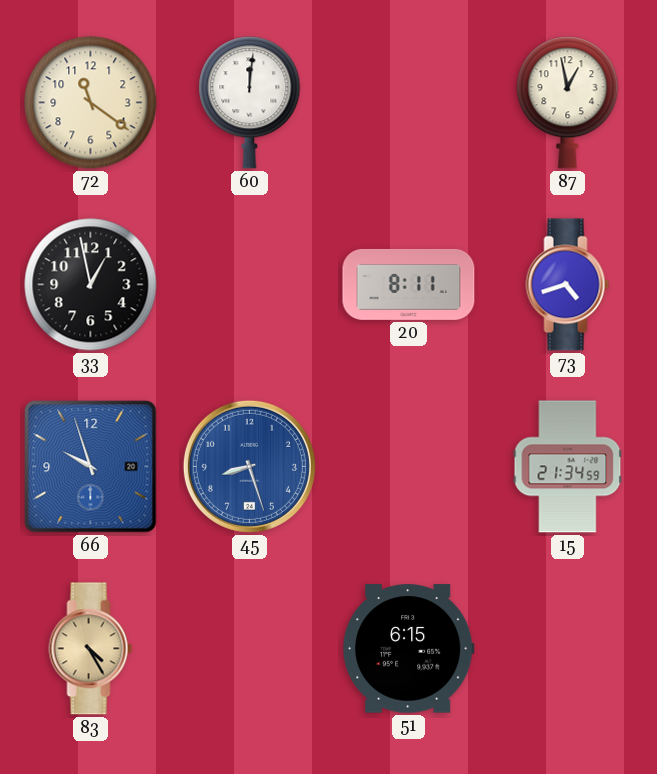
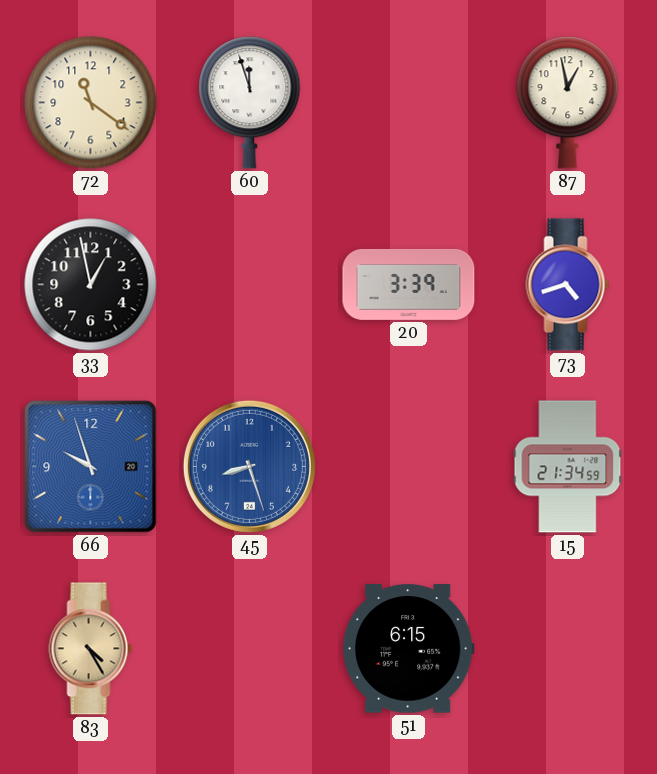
60: 12:01 -> 11:57
20: 8:11 -> 3:39
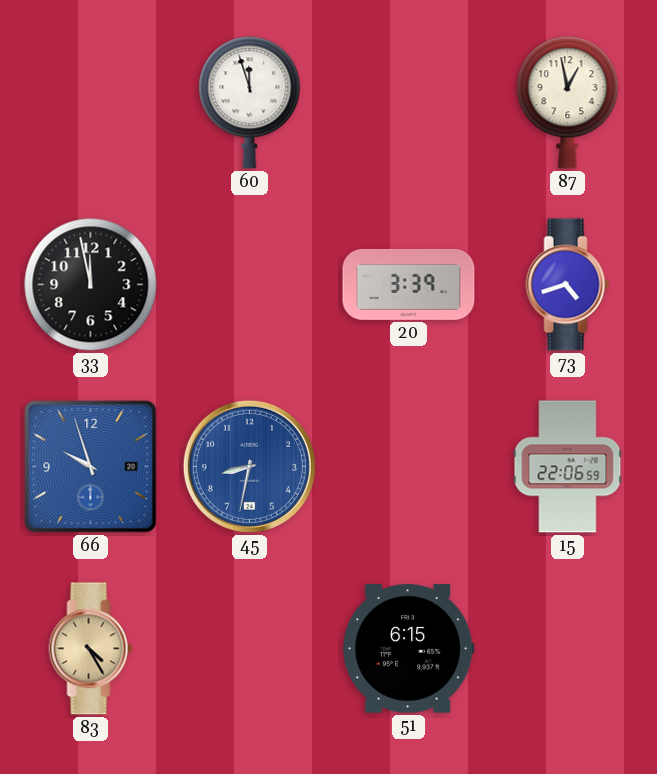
72: 11:21 -> none
33: 12:58 -> 11:58
45: 8:27 -> 8:32
15: 21:34 -> 22:06
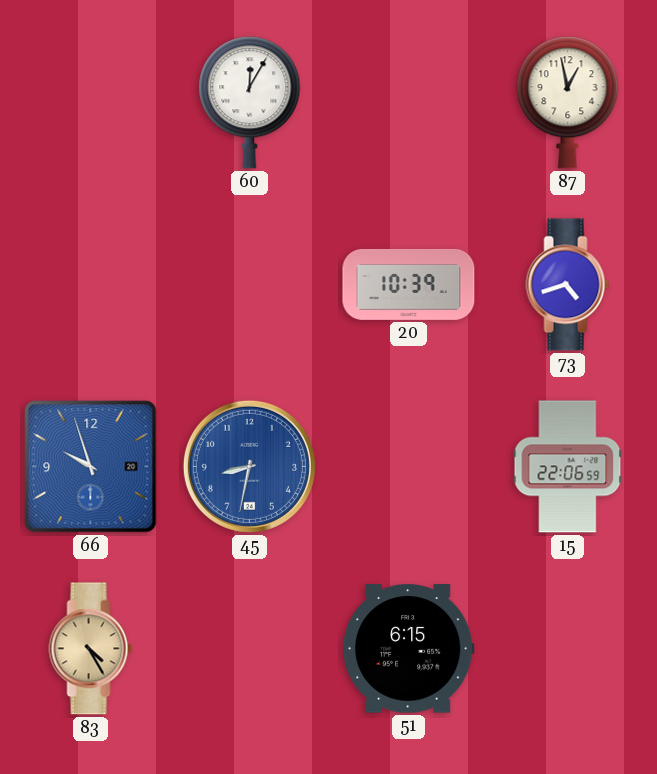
60: 11:57 -> 12:05
33: 11:58 -> none
20: 3:39 -> 10:39
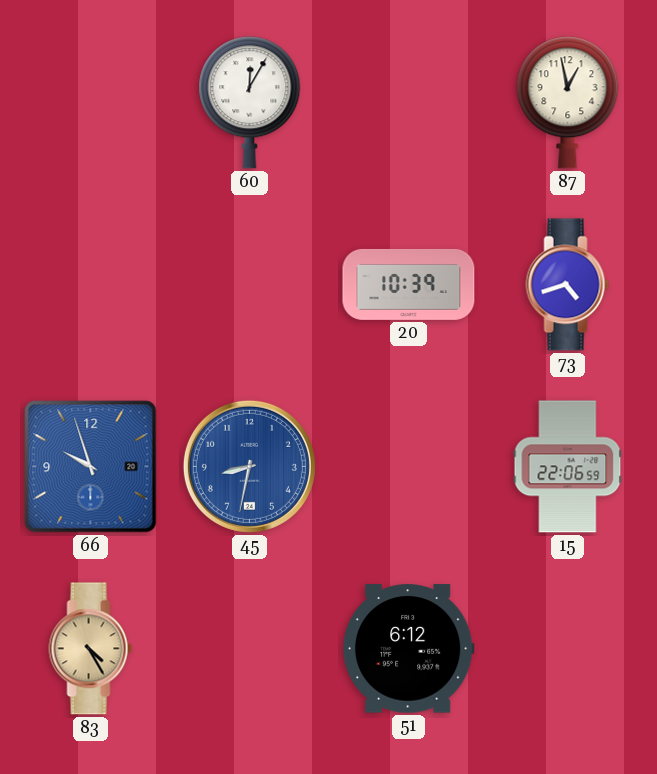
51: 6:15 -> 6:12
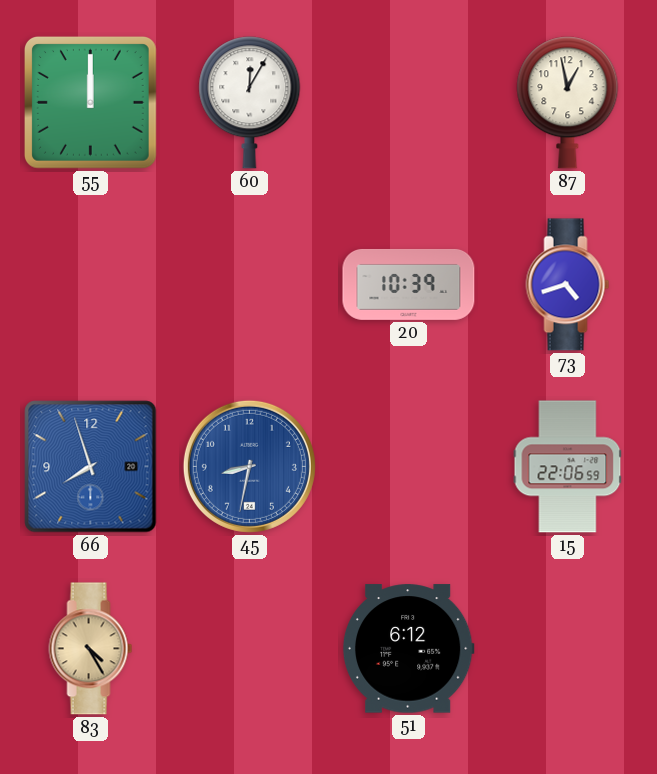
55: none -> 12:00
66: 9:57 -> 7:57
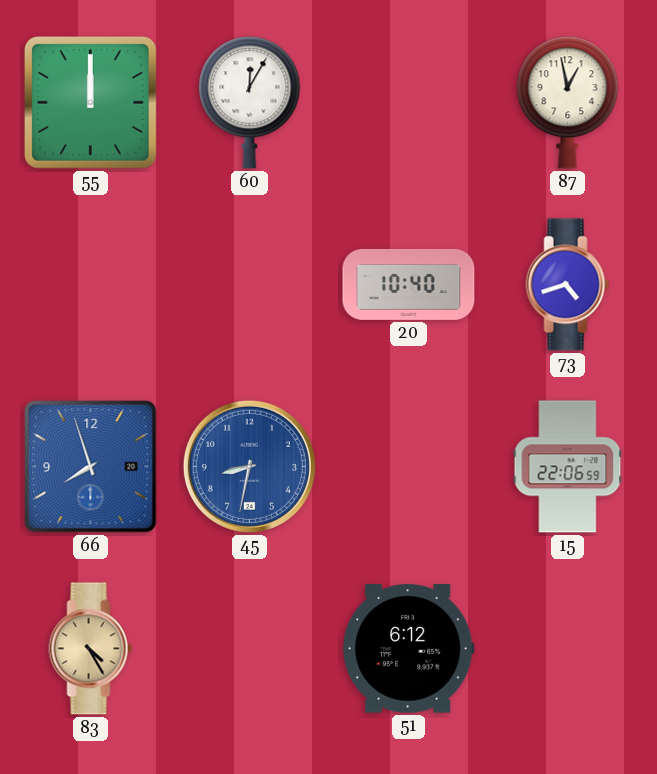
20: 10:39 -> 10:40
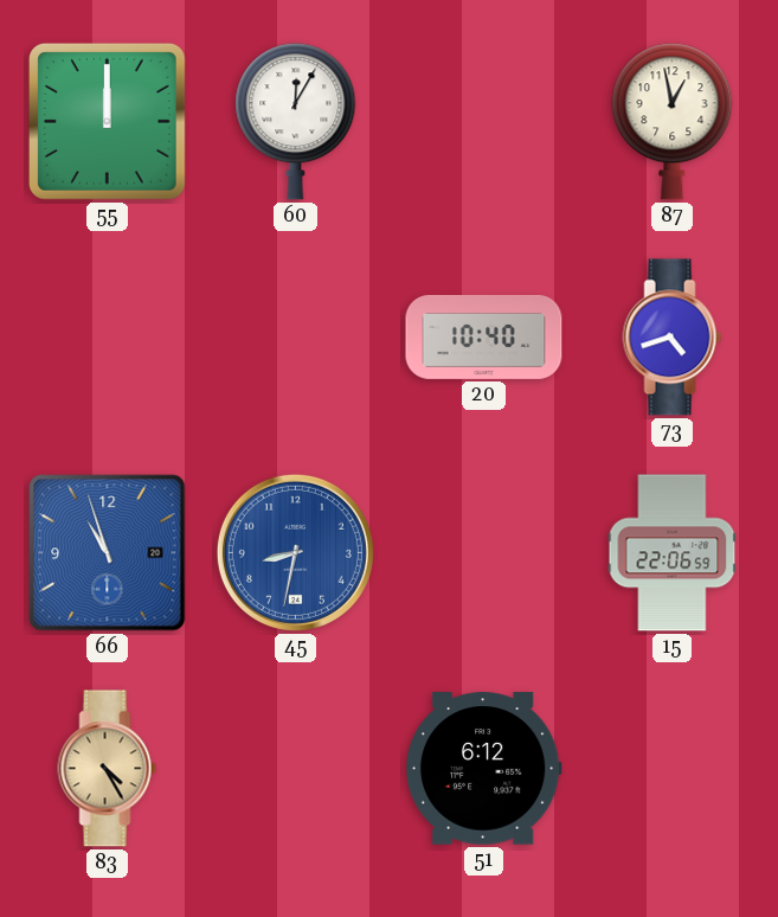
66: 7:57 -> 10:57
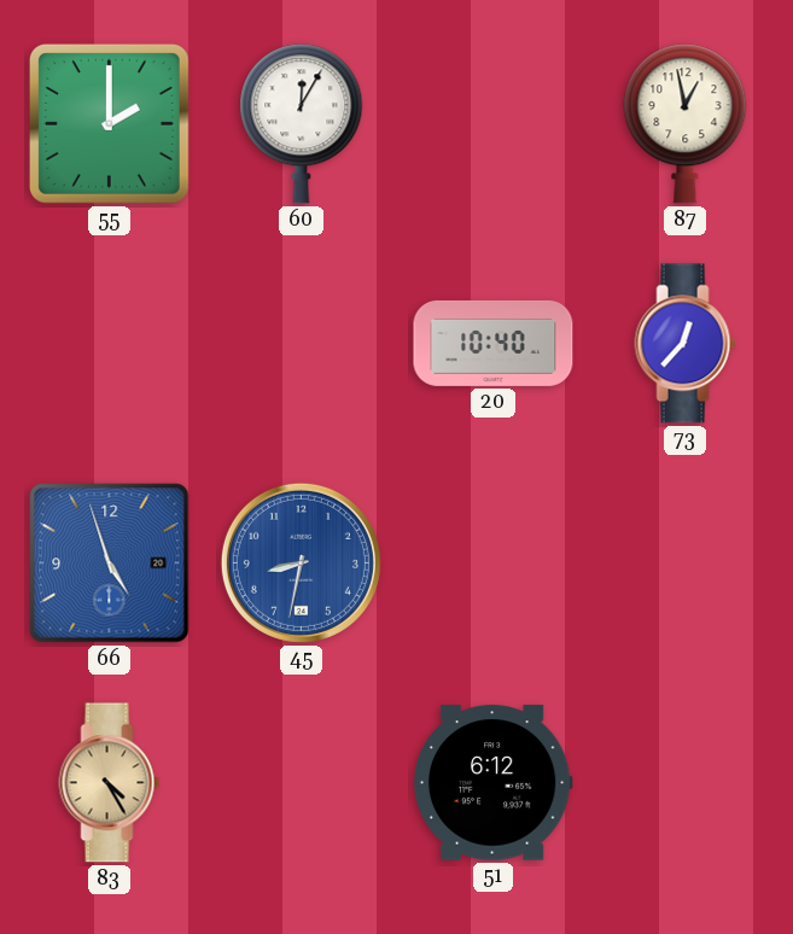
55: 12:00 -> 2:00
73: 4:42 -> 12:37
66: 10:57 -> 4:57
15: 22:06 -> none
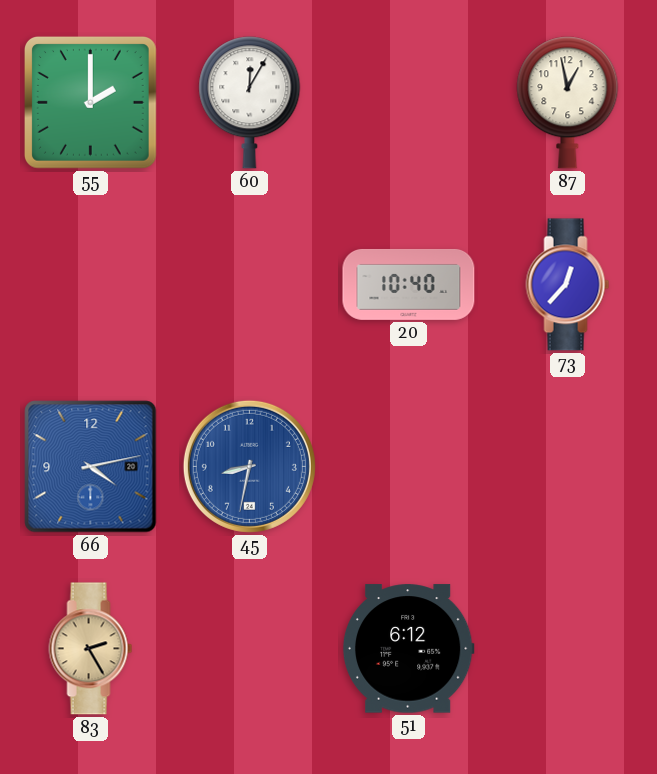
66: 4:57 -> 4:13
83: 4:25 -> 2:25
